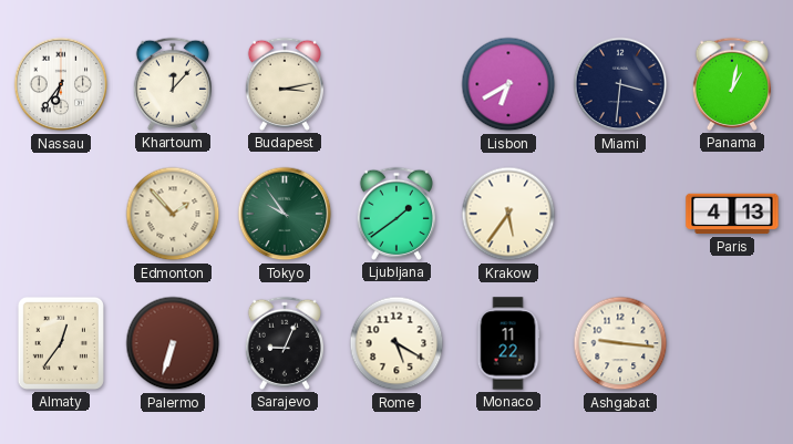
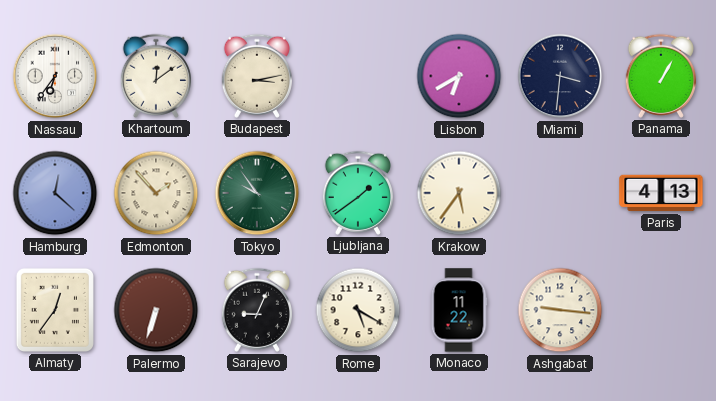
Khartoum: 12:07 -> 12:09
Panama: 1:02 -> 1:05
Hamburg: none -> 12:22
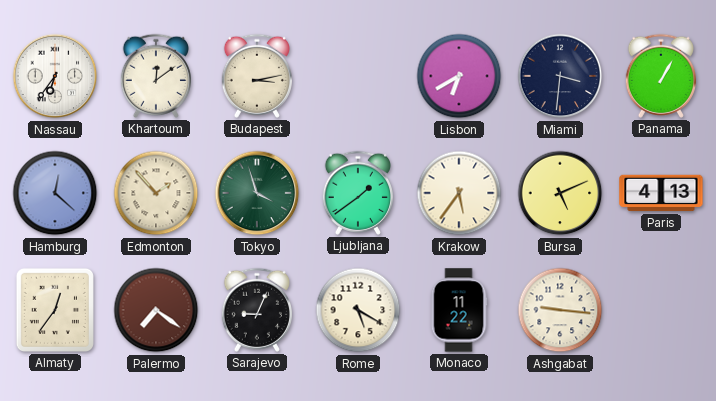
Tokyo: 9:54 -> 3:57
Bursa: none -> 5:11
Palermo: 6:33 -> 7:21
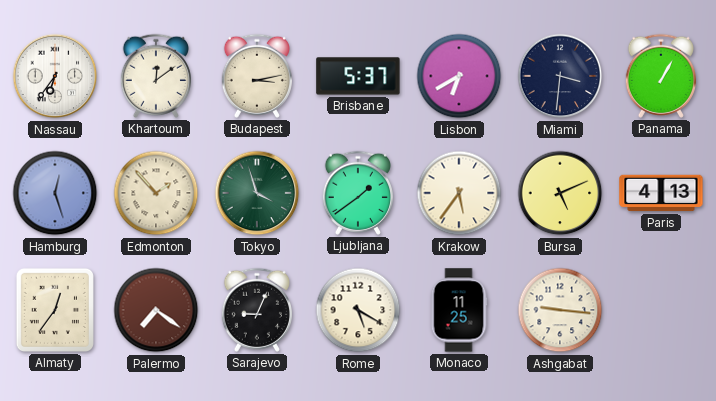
Brisbane: none -> 5:37
Hamburg: 12:22 -> 12:27
Monaco: 11:22 -> 11:25
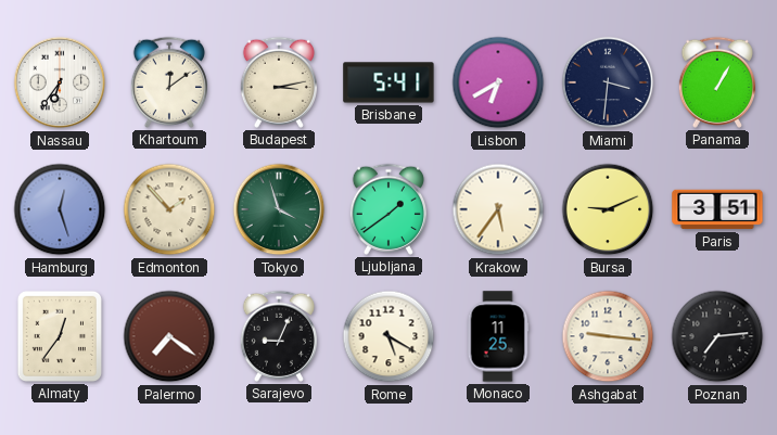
Brisbane: 5:37 -> 5:41
Bursa: 5:11 -> 9:11
Paris: 4:13 -> 3:51
Poznan: none -> 7:14
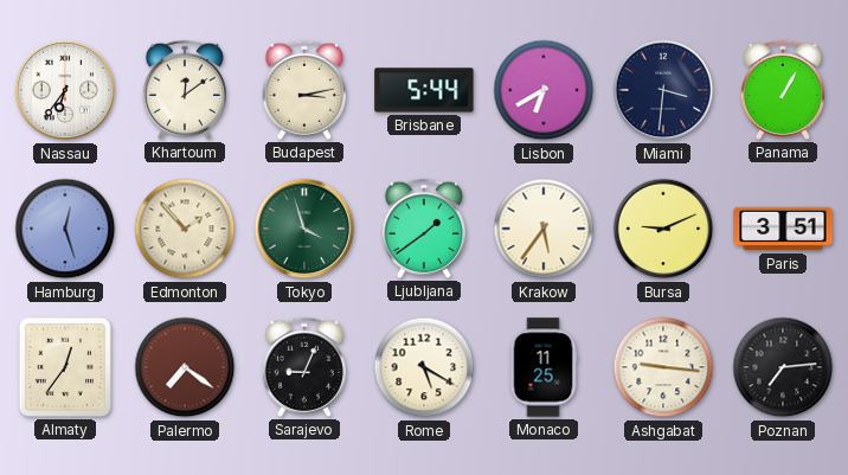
Brisbane: 5:41 -> 5:44
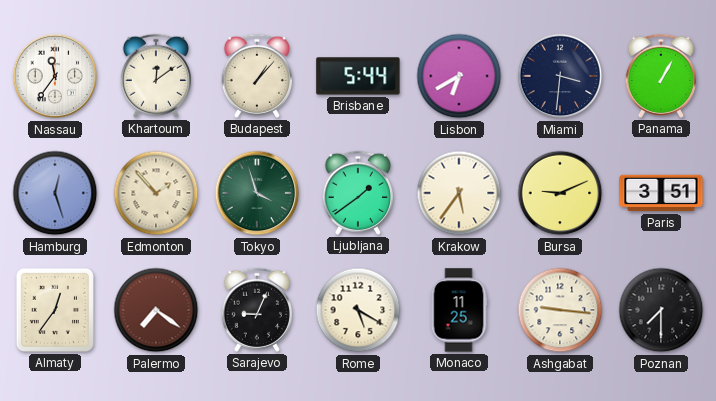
Nassau: 6:36 -> 11:36
Budapest: 3:13 -> 1:07
Poznan: 7:14 -> 7:30
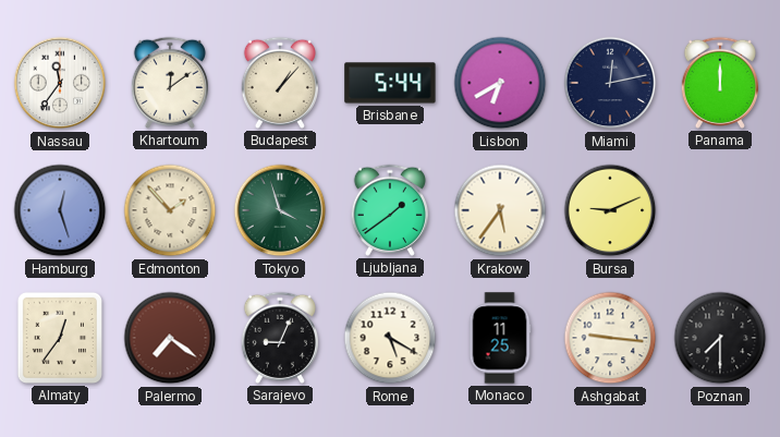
Miami: 3:31 -> 12:13
Panama: 1:05 -> 12:00
Paris: 3:51 -> none
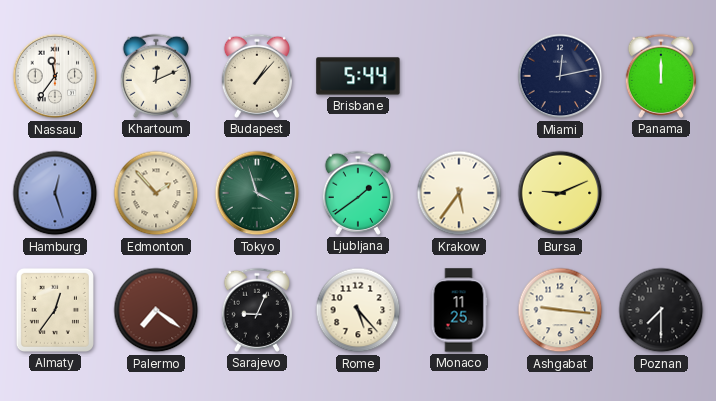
Khartoum: 12:09 -> 12:11
Lisbon: 6:40 -> none
Rome: 5:20 -> 5:23
